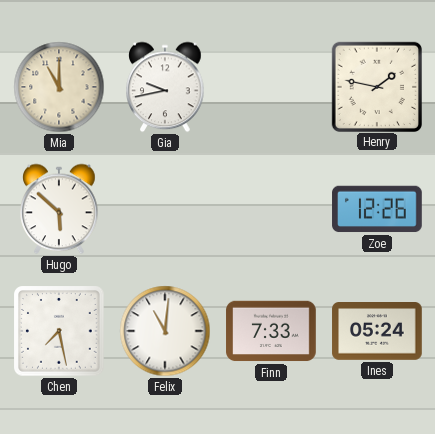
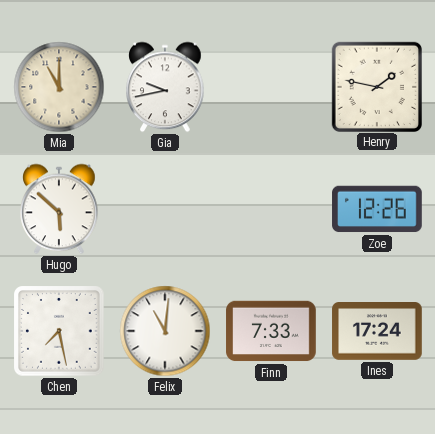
Ines: 05:24 -> 17:24
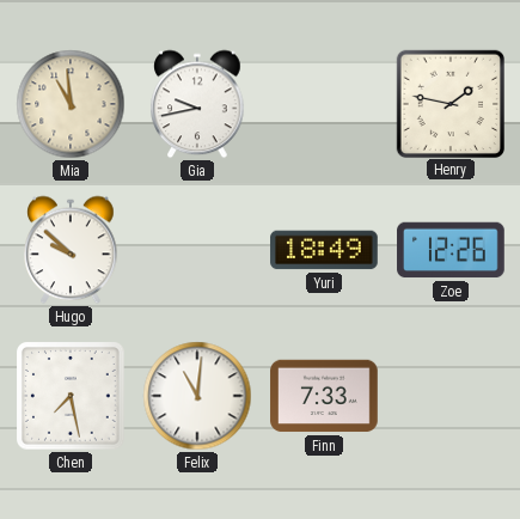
Mia: 11:00 -> 10:59
Hugo: 5:52 -> 9:52
Yuri: none -> 18:49
Ines: 17:24 -> none
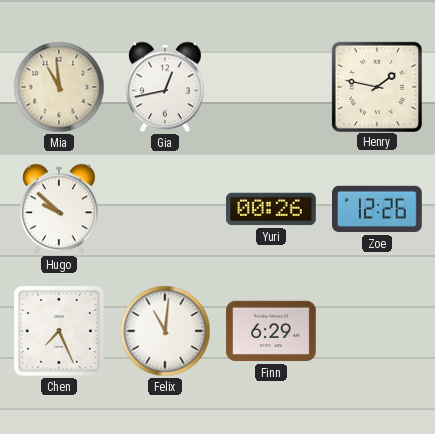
Gia: 9:43 -> 12:43
Yuri: 18:49 -> 00:26
Chen: 7:28 -> 7:26
Finn: 7:33 -> 6:29
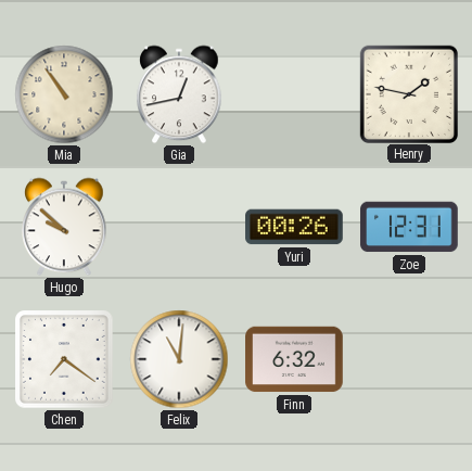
Mia: 10:59 -> 10:54
Zoe: 12:26 -> 12:31
Chen: 7:26 -> 7:21
Finn: 6:29 -> 6:32
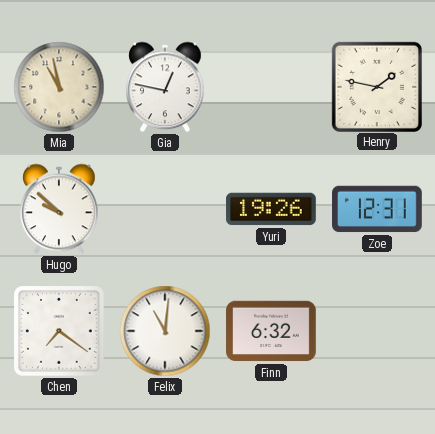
Mia: 10:54 -> 10:58
Gia: 12:43 -> 12:47
Yuri: 00:26 -> 19:26
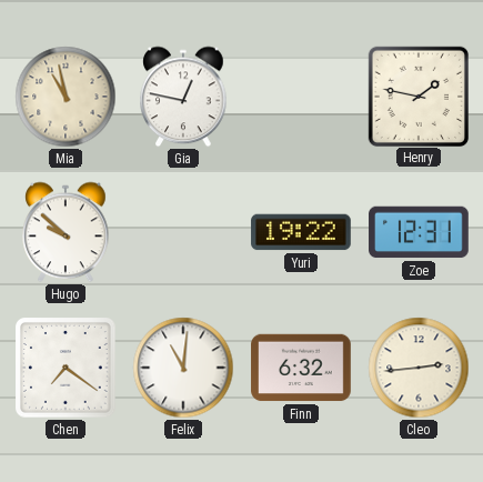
Yuri: 19:26 -> 19:22
Cleo: none -> 2:44
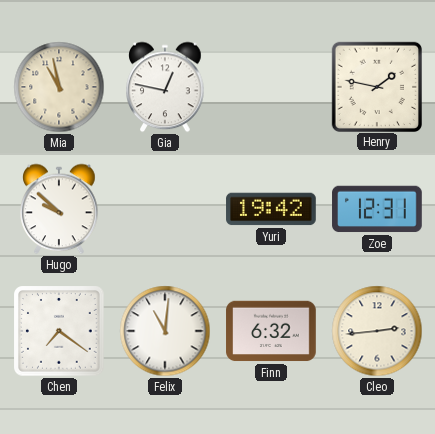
Yuri: 19:22 -> 19:42
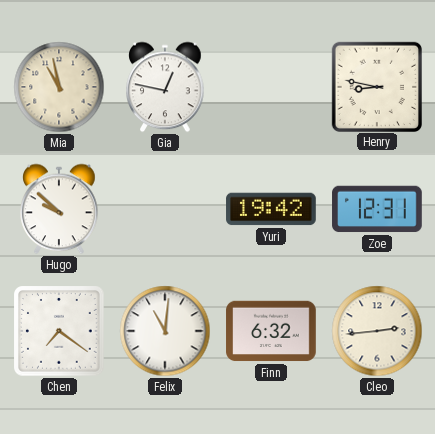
Henry: 1:47 -> 8:47
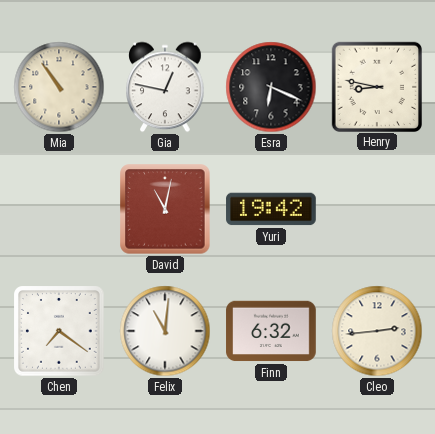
Mia: 10:58 -> 10:54
Esra: none -> 6:19
Hugo: 9:52 -> none
David: none -> 11:02
Zoe: 12:31 -> none
